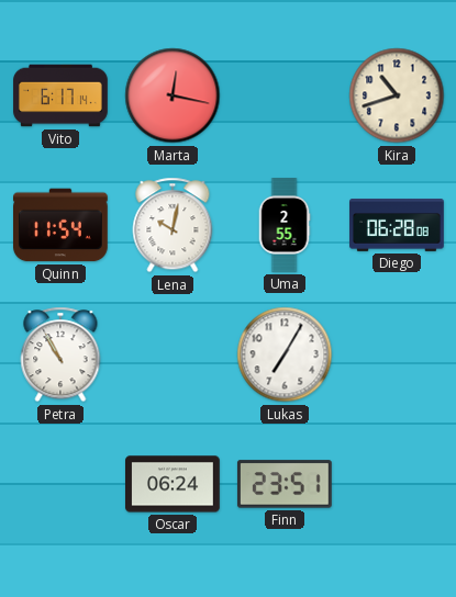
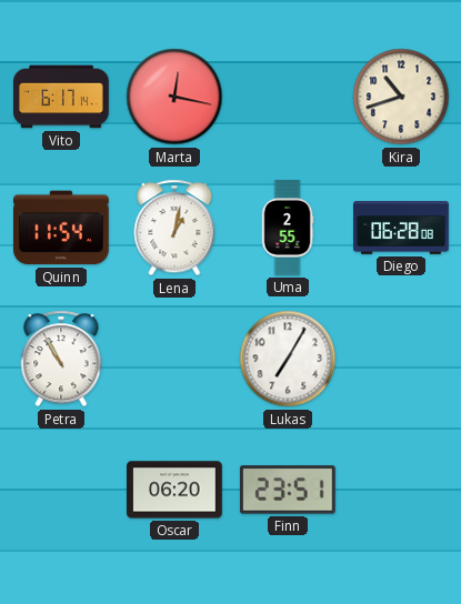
Lena: 10:02 -> 1:02
Oscar: 06:24 -> 06:20
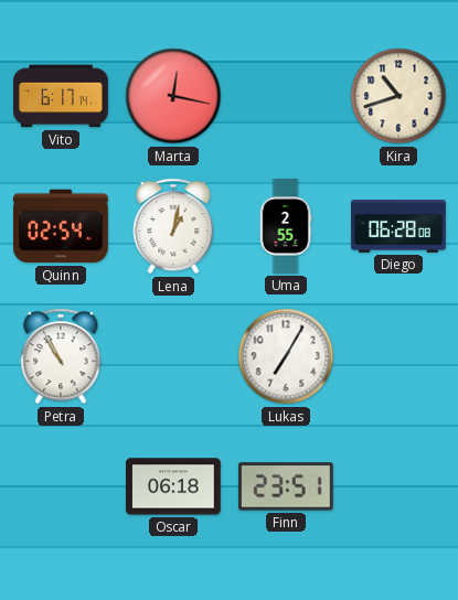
Quinn: 11:54 -> 02:54
Oscar: 06:20 -> 06:18
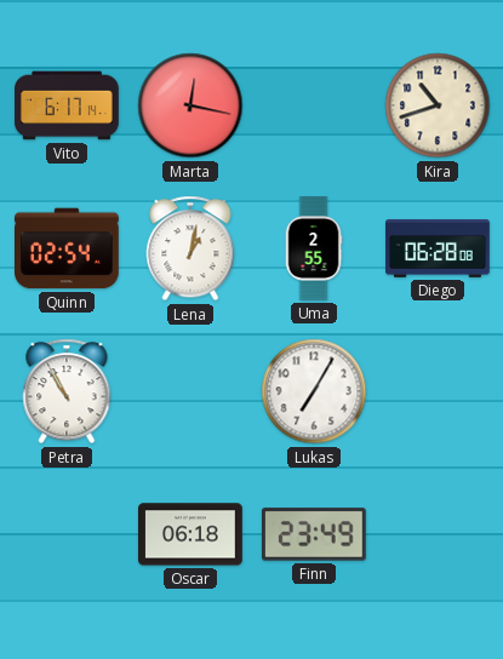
Finn: 23:51 -> 23:49
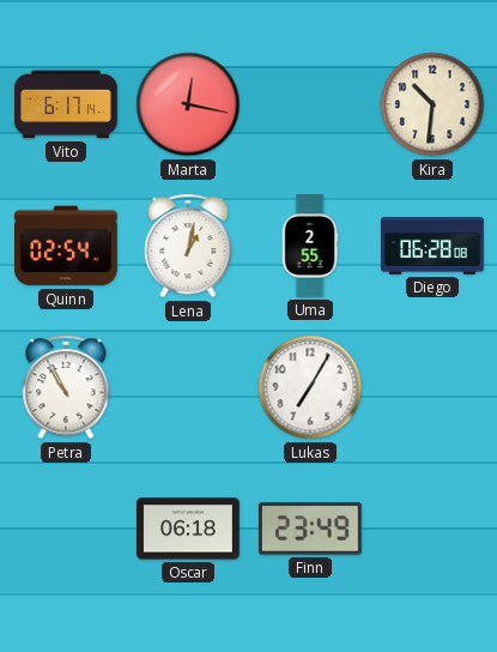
Kira: 10:42 -> 10:31
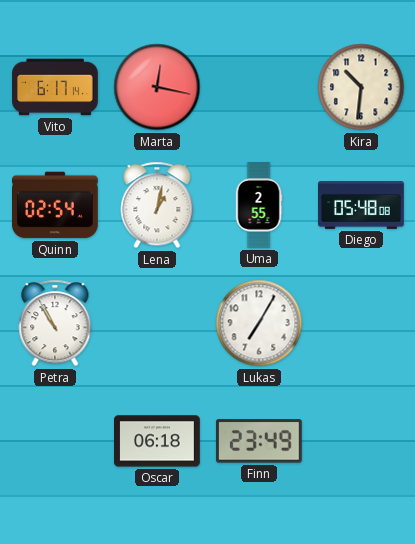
Diego: 06:28 -> 05:48
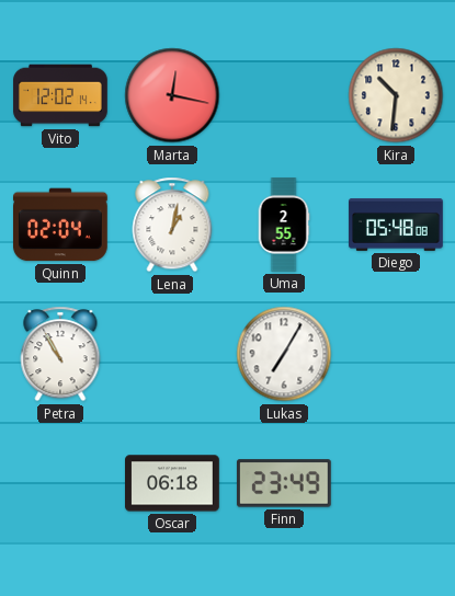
Vito: 6:17 -> 12:02
Quinn: 02:54 -> 02:04
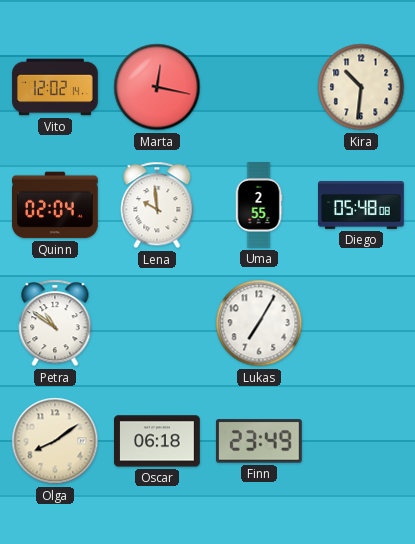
Lena: 1:02 -> 9:59
Petra: 10:55 -> 10:51
Olga: none -> 8:09
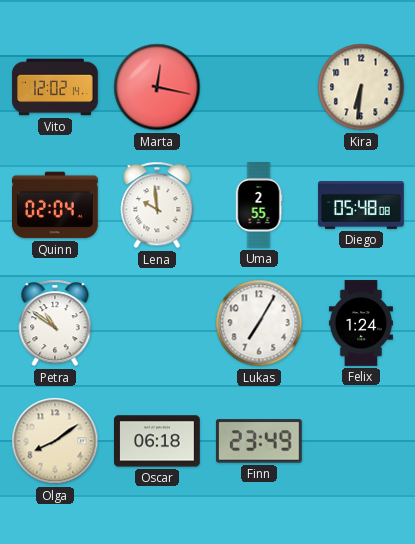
Kira: 10:31 -> 6:31
Felix: none -> 1:24
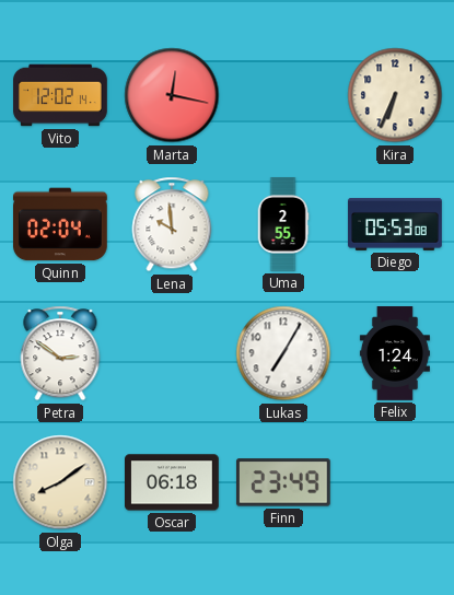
Kira: 6:31 -> 6:34
Diego: 05:48 -> 05:53
Petra: 10:51 -> 2:51
